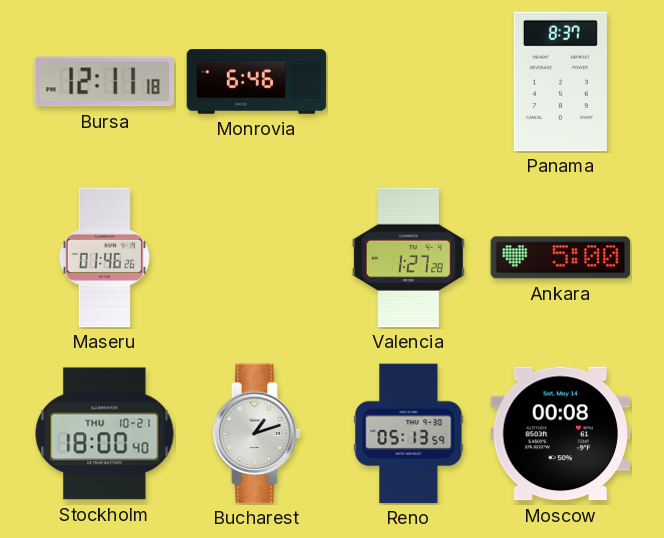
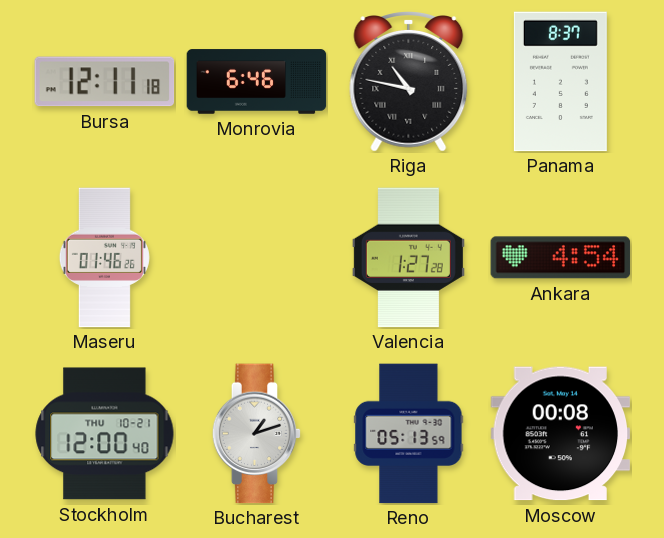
Riga: none -> 10:47
Ankara: 5:00 -> 4:54
Stockholm: 18:00 -> 12:00
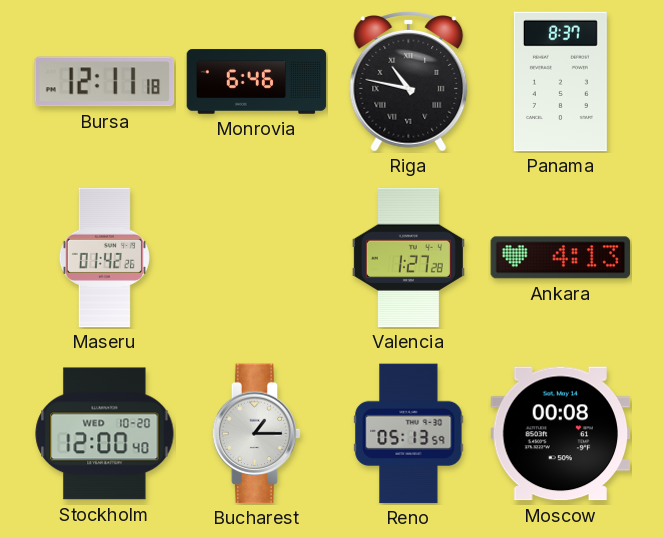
Maseru: 01:46 -> 01:42
Ankara: 4:54 -> 4:13
Stockholm date: THU 10-21 -> WED 10-20
Bucharest: 1:12 -> 1:15
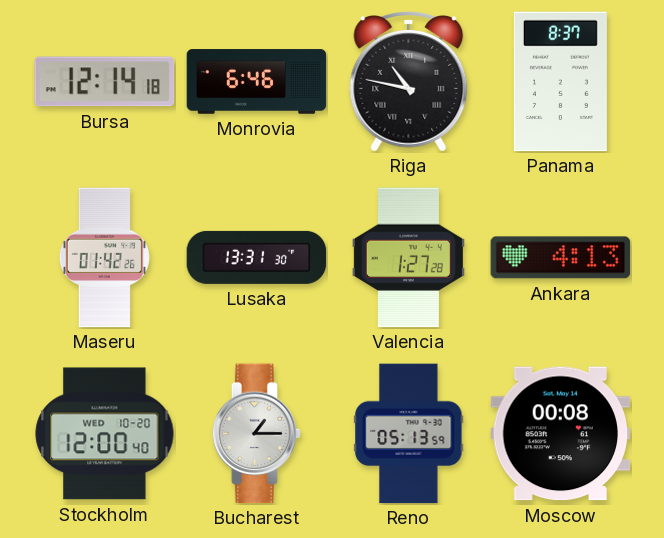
Bursa: 12:11 -> 12:14
Lusaka: none -> 13:31
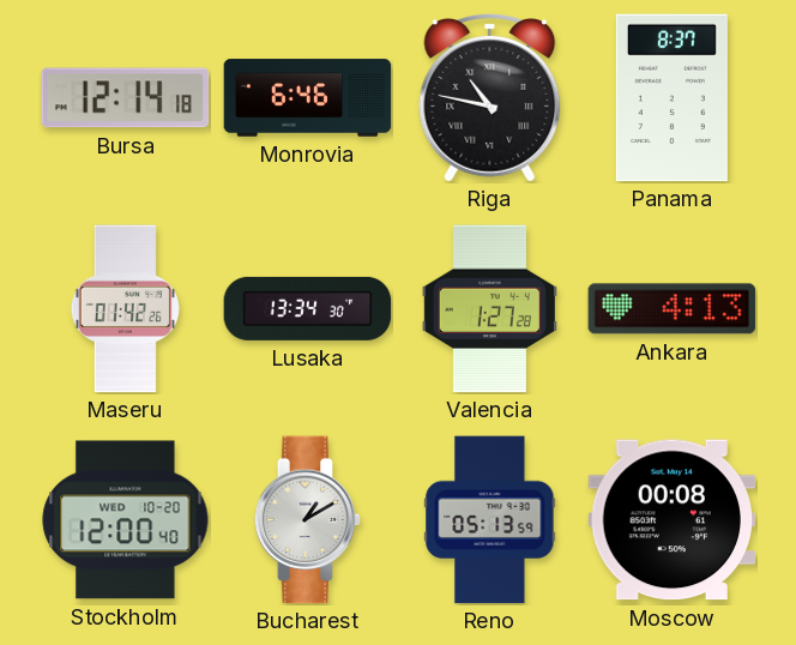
Lusaka: 13:31 -> 13:34
Bucharest: 1:15 -> 1:10
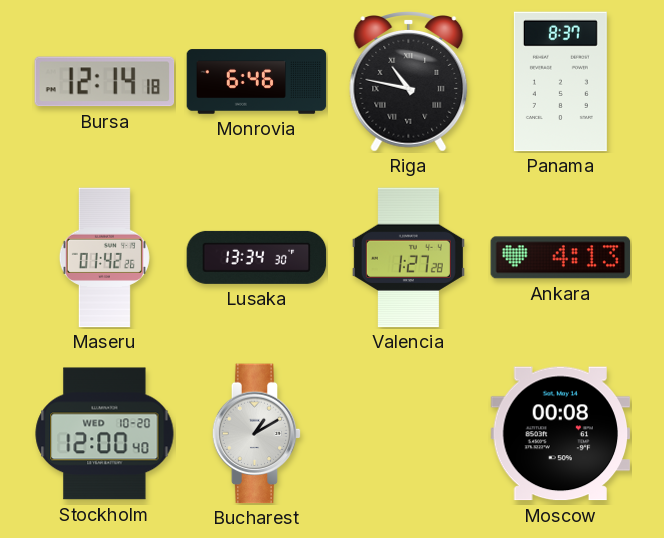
Reno: 05:13 -> none
